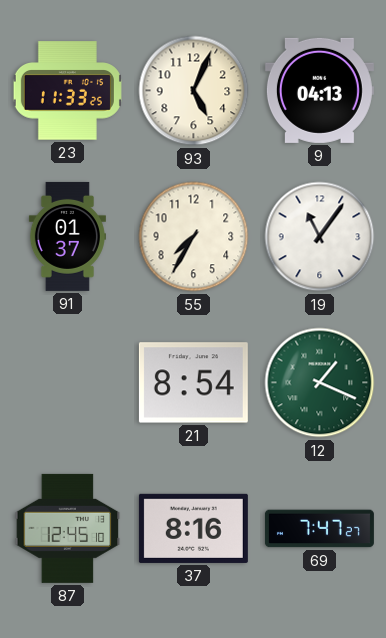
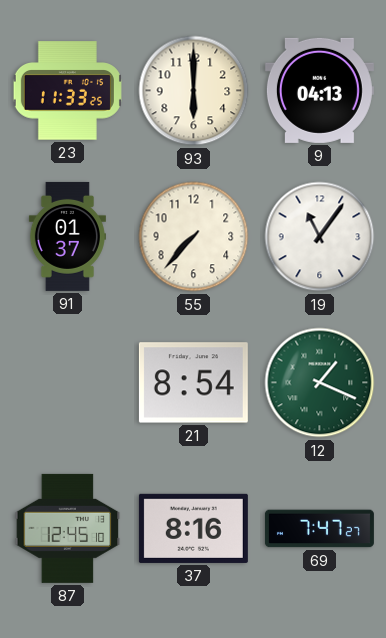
93: 5:04 -> 6:00
55: 7:35 -> 7:37
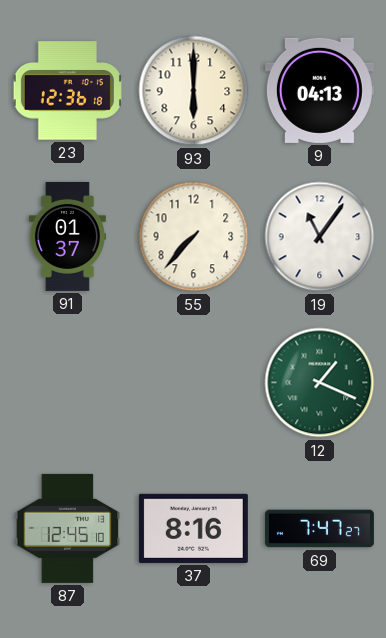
23: 11:33 -> 12:36
21: 8:54 -> none
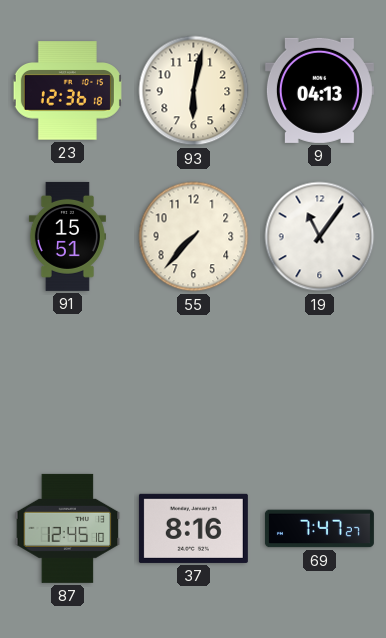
93: 6:00 -> 6:02
91: 01:37 -> 15:51
12: 1:19 -> none
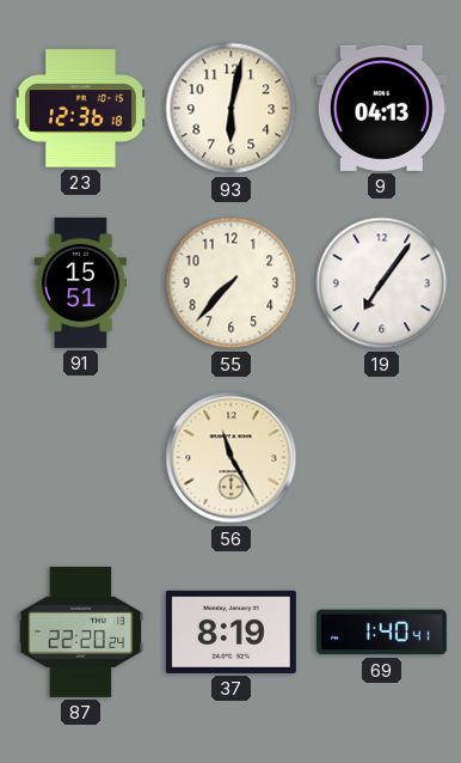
19: 11:06 -> 7:06
56: none -> 11:25
87: 12:45 -> 22:20
37: 8:16 -> 8:19
69: 7:47 -> 1:40
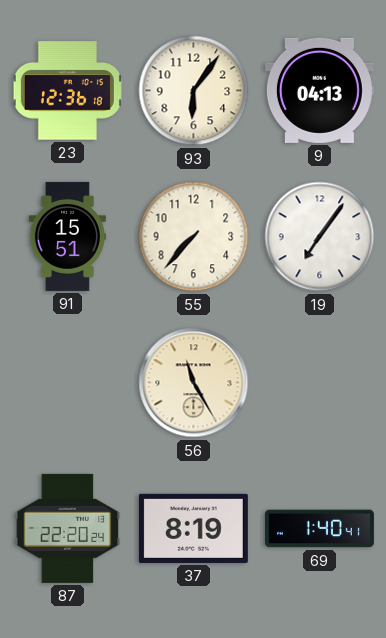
93: 6:02 -> 6:06
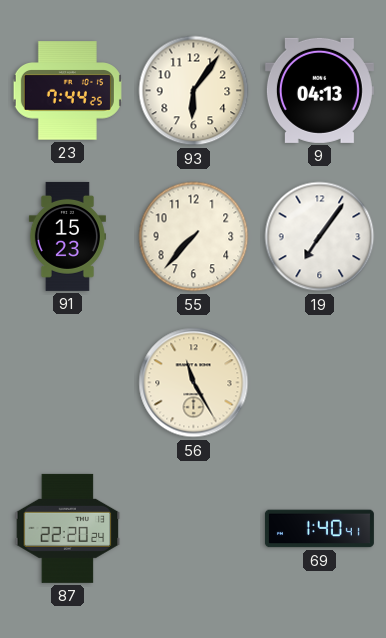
23: 12:36 -> 7:44
91: 15:51 -> 15:23
37: 8:19 -> none
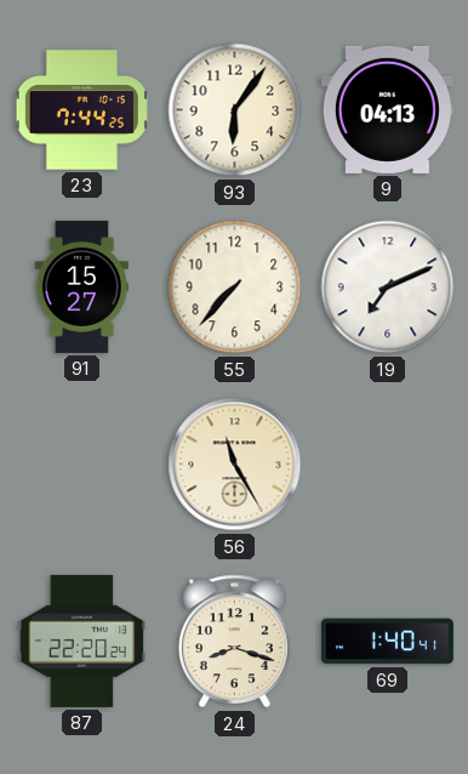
91: 15:23 -> 15:27
19: 7:06 -> 7:11
24: none -> 8:18
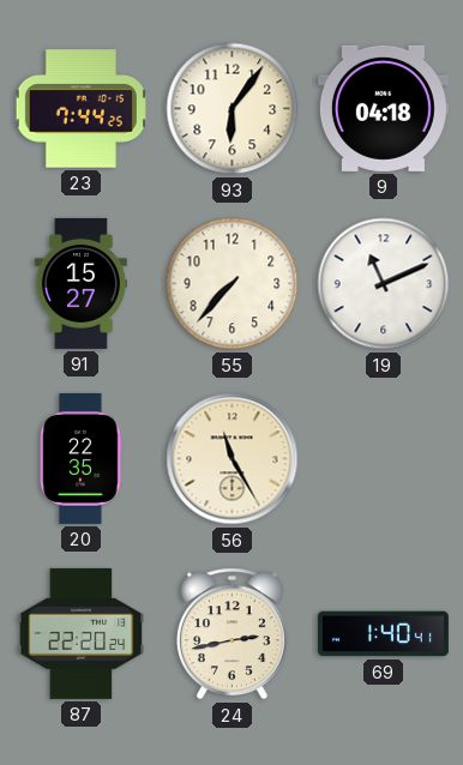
9: 04:13 -> 04:18
19: 7:11 -> 11:11
20: none -> 22:35
24: 8:18 -> 2:43
